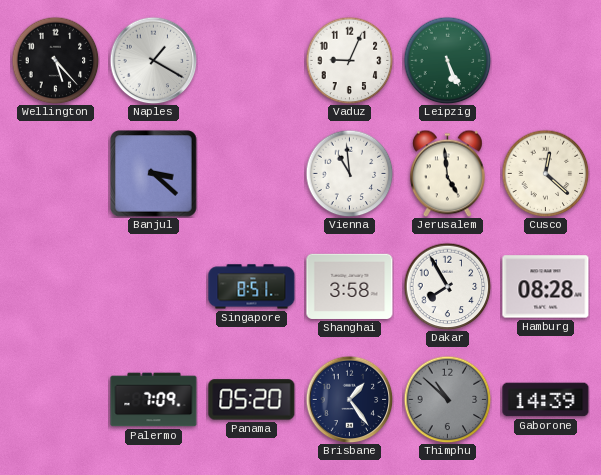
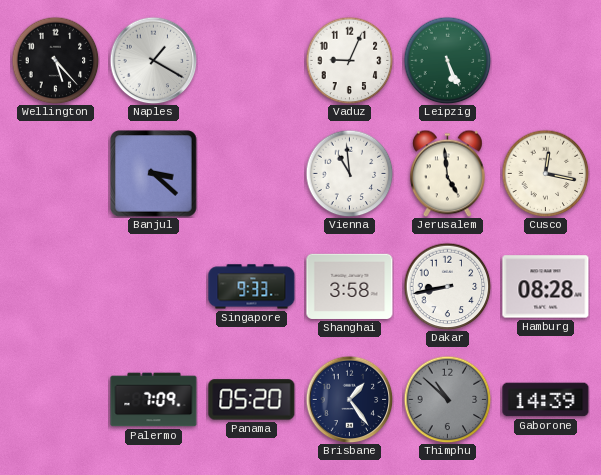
Cusco: 12:22 -> 12:17
Singapore: 8:51 -> 9:33
Dakar: 7:55 -> 8:43
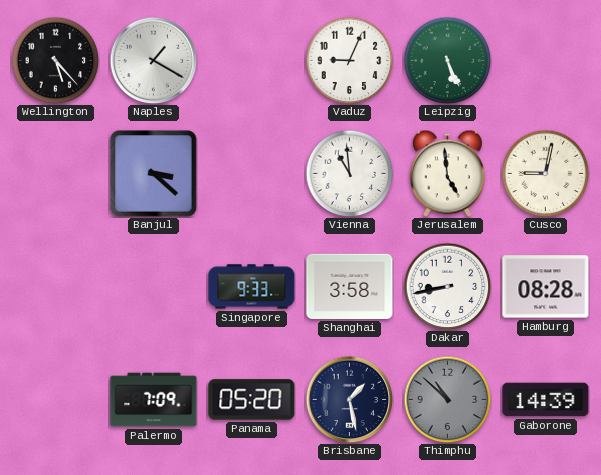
Cusco: 12:17 -> 9:02
Brisbane: 1:24 -> 1:28
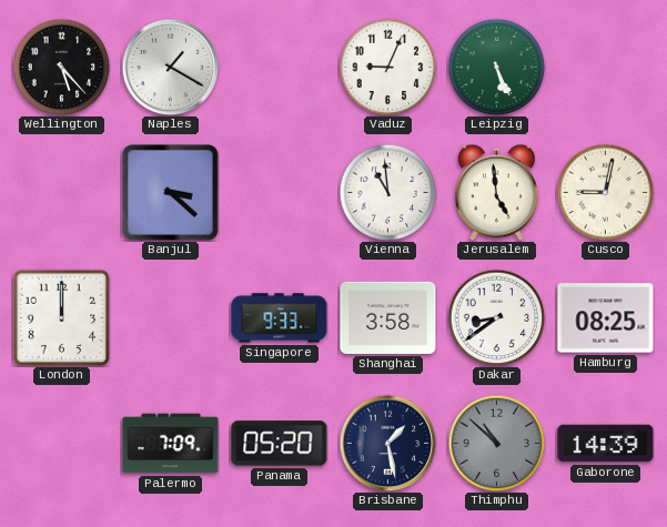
London: none -> 12:00
Dakar: 8:43 -> 8:39
Hamburg: 08:28 -> 08:25
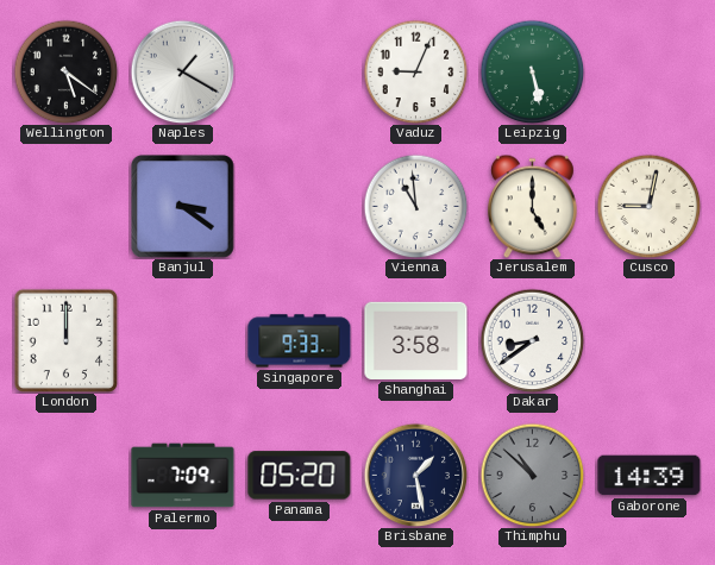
Wellington: 5:23 -> 5:21
Leipzig: 5:26 -> 5:28
Banjul: 3:22 -> 3:21
Jerusalem: 4:59 -> 5:00
Hamburg: 08:25 -> none
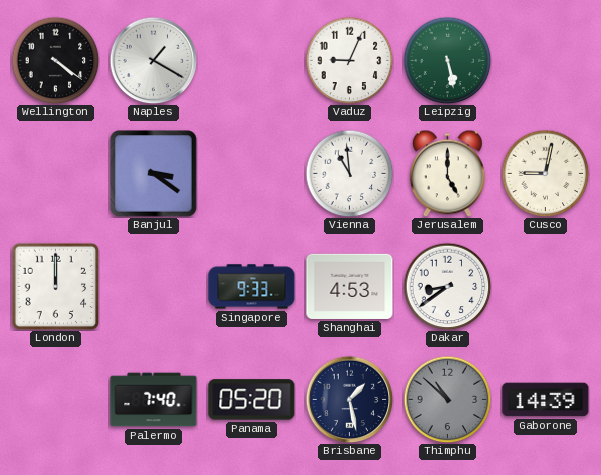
Wellington: 5:21 -> 4:21
Shanghai: 3:58 -> 4:53
Palermo: 7:09 -> 7:40
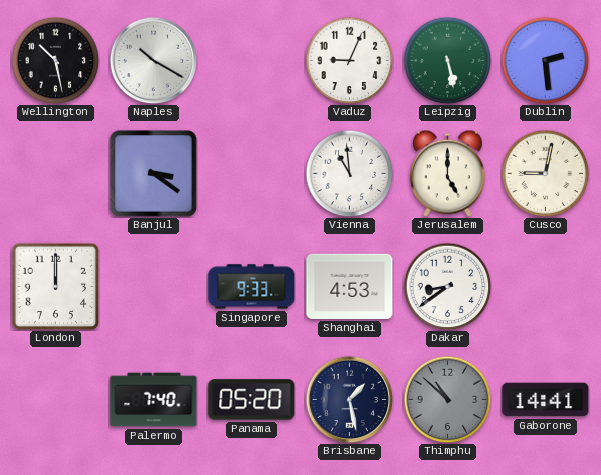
Wellington: 4:21 -> 10:28
Naples: 1:20 -> 10:20
Dublin: none -> 2:29
Gaborone: 14:39 -> 14:41
